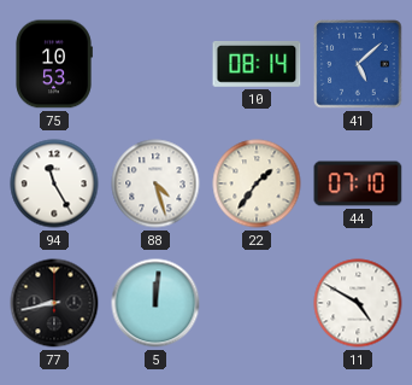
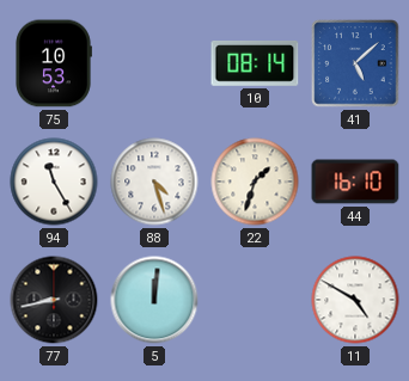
22: 1:36 -> 1:33
44: 07:10 -> 16:10
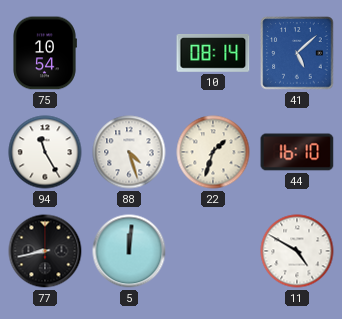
75: 10:53 -> 10:54
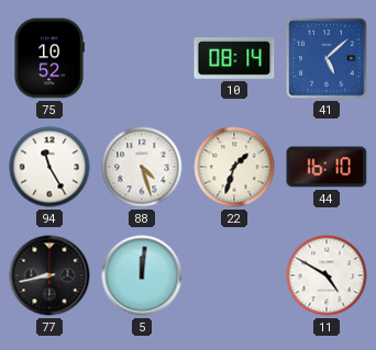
75: 10:54 -> 10:52
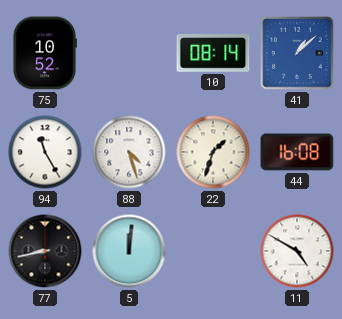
41: 5:08 -> 1:08
44: 16:10 -> 16:08
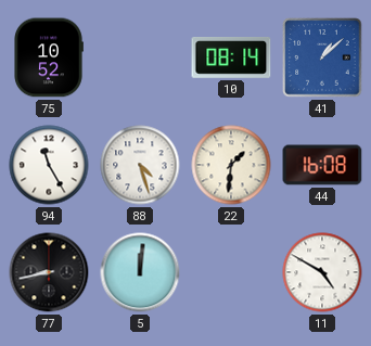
22: 1:33 -> 1:31
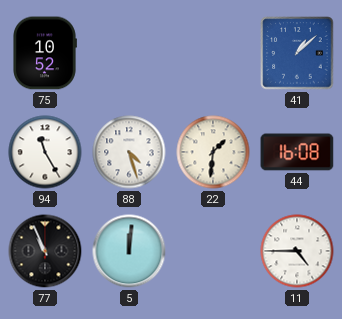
10: 08:14 -> none
77: 8:43 -> 10:56
11: 4:50 -> 4:45
